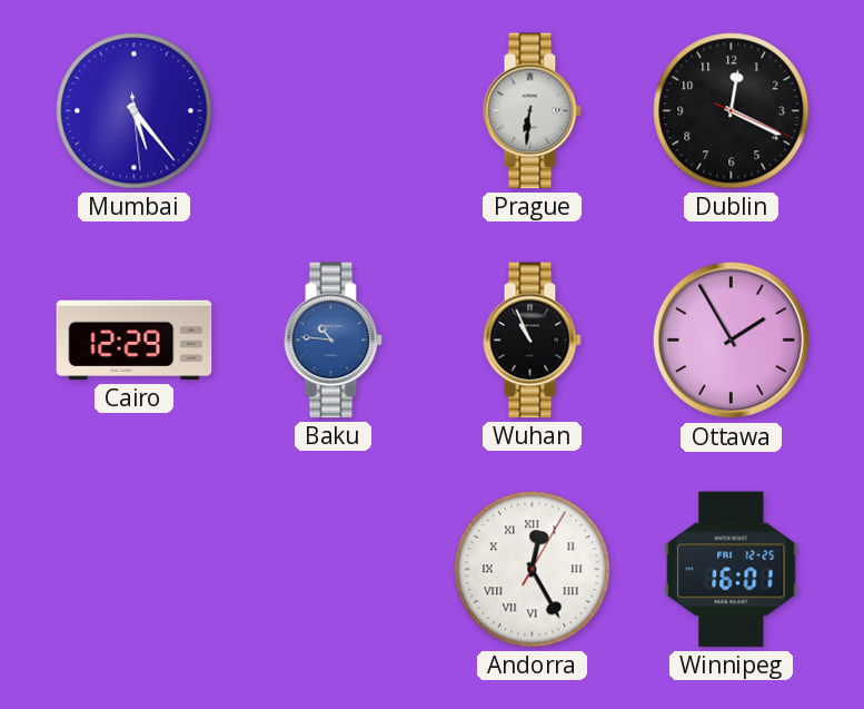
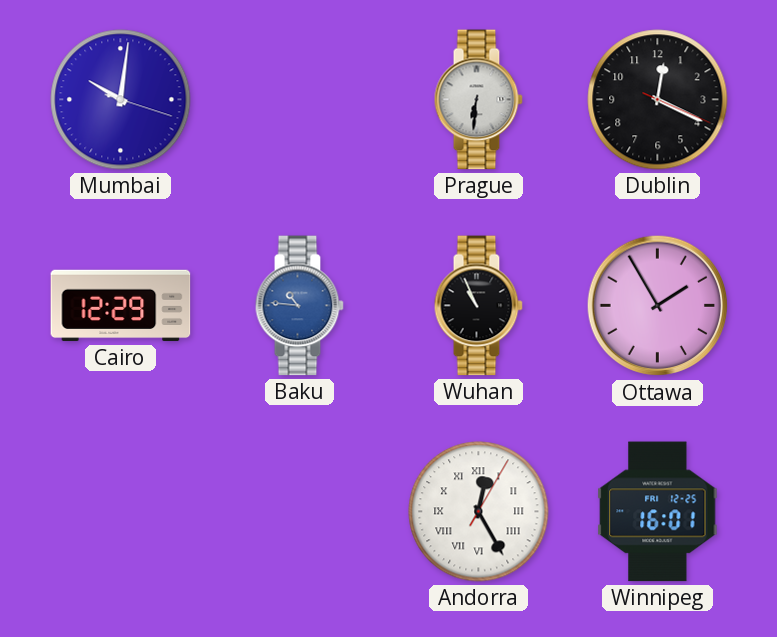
Mumbai: 5:23 -> 10:01
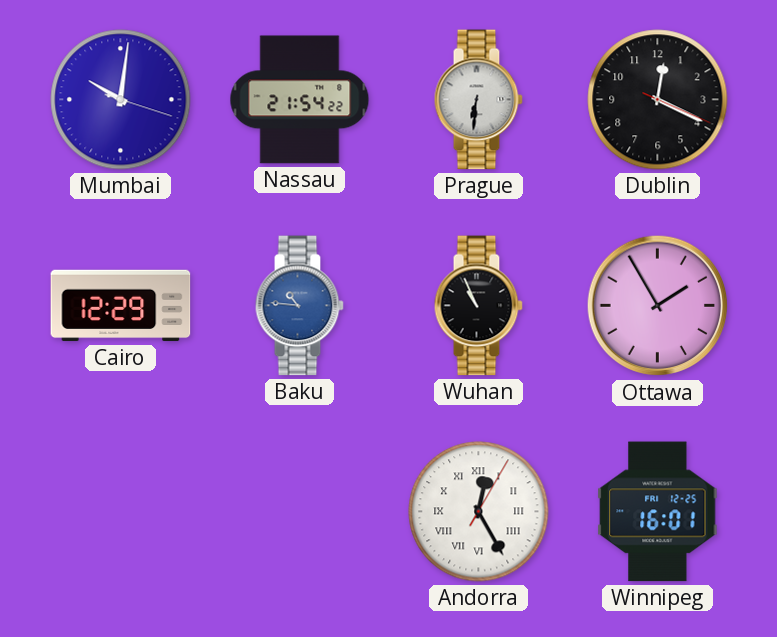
Nassau: none -> 21:54
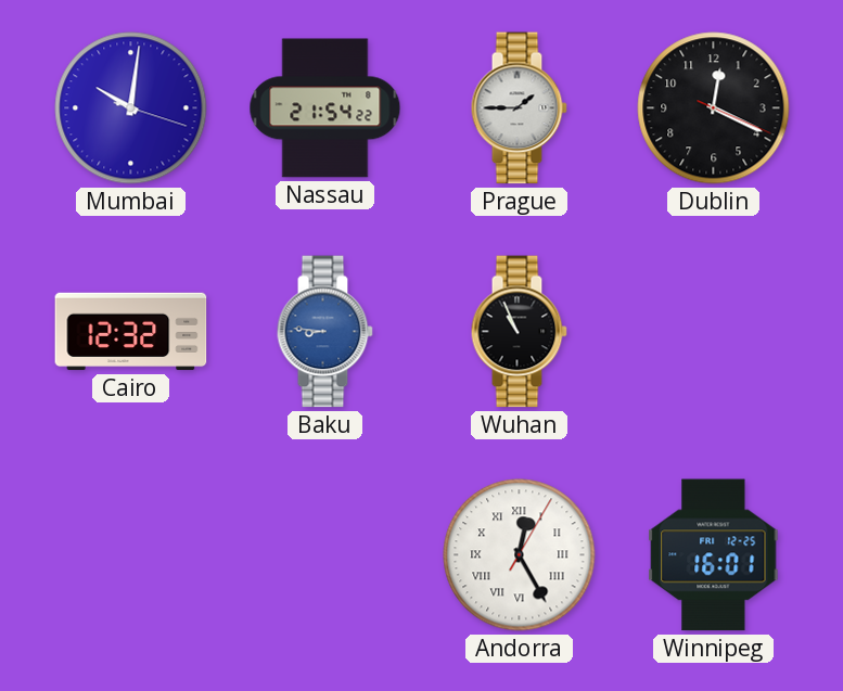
Prague: 6:31 -> 1:45
Cairo: 12:29 -> 12:32
Baku: 10:46 -> 8:46
Ottawa: 1:55 -> none
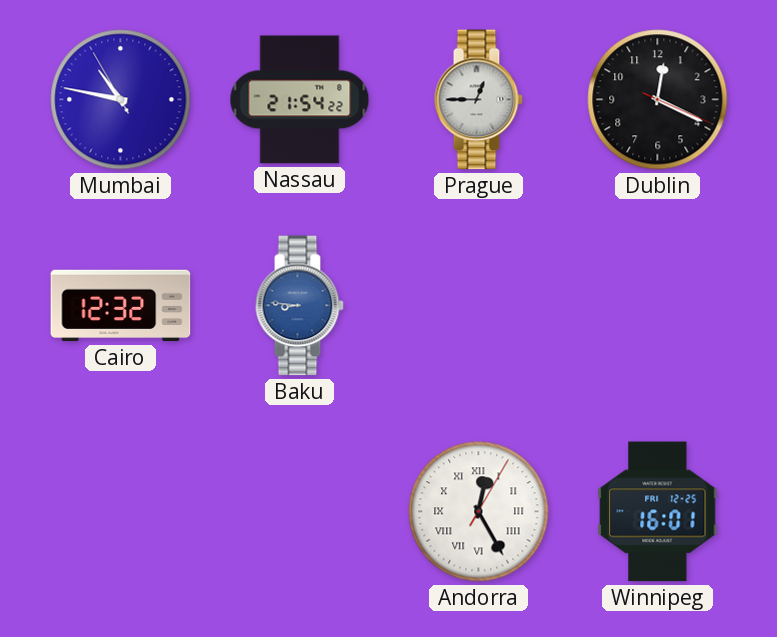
Mumbai: 10:01 -> 10:46
Prague: 1:45 -> 12:45
Wuhan: 10:56 -> none
